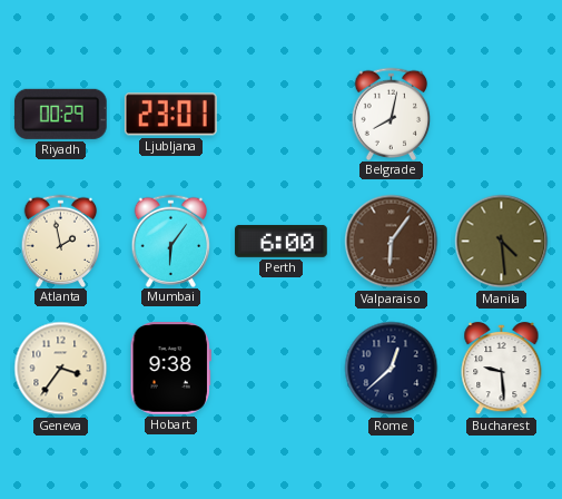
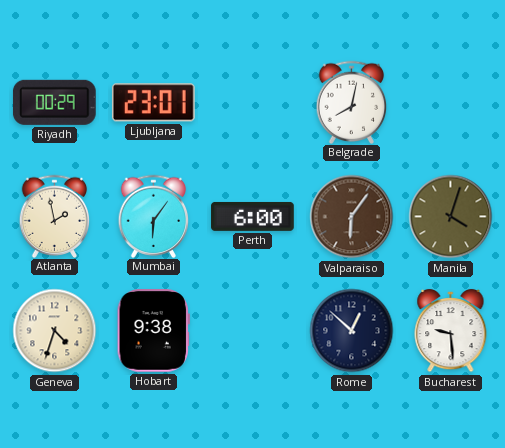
Manila: 4:29 -> 4:03
Geneva: 3:36 -> 4:33
Rome: 12:38 -> 12:52
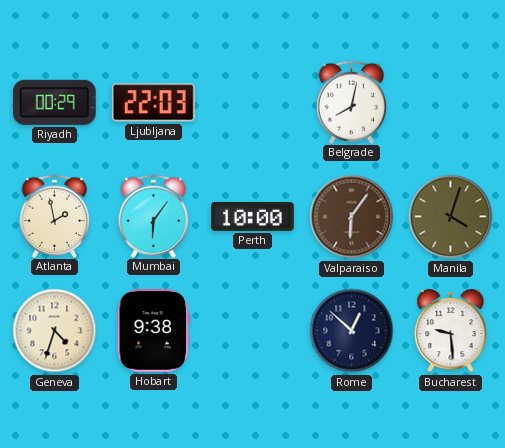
Ljubljana: 23:01 -> 22:03
Perth: 6:00 -> 10:00
